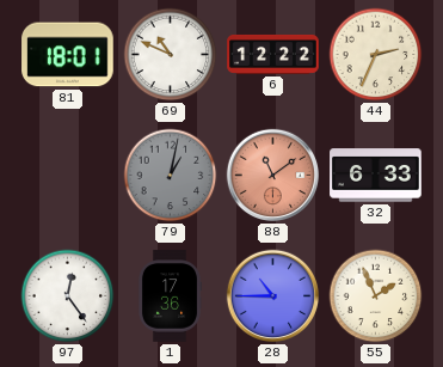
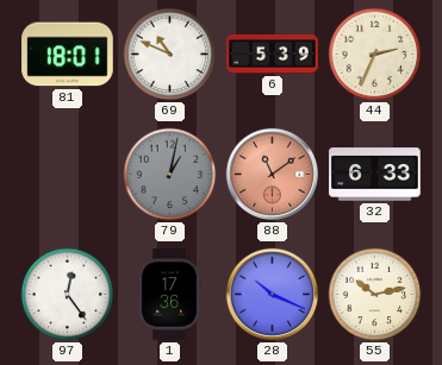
6: 12:22 -> 5:39
28: 10:45 -> 10:19
55: 1:56 -> 10:13
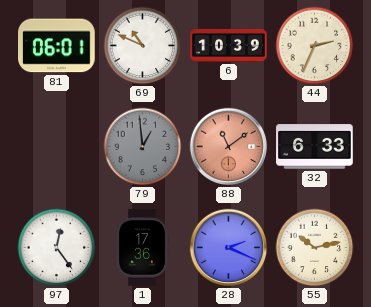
81: 18:01 -> 06:01
6: 5:39 -> 10:39
79: 1:02 -> 12:59
28: 10:19 -> 2:19
